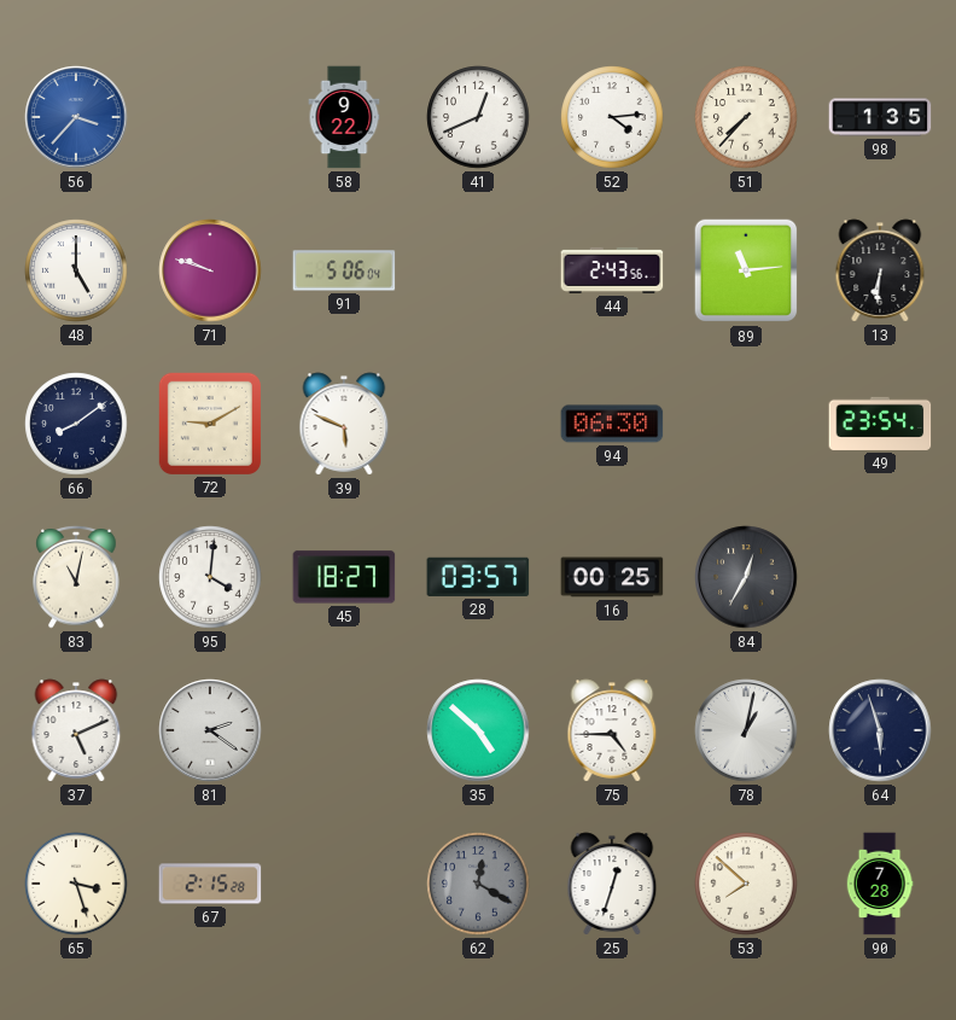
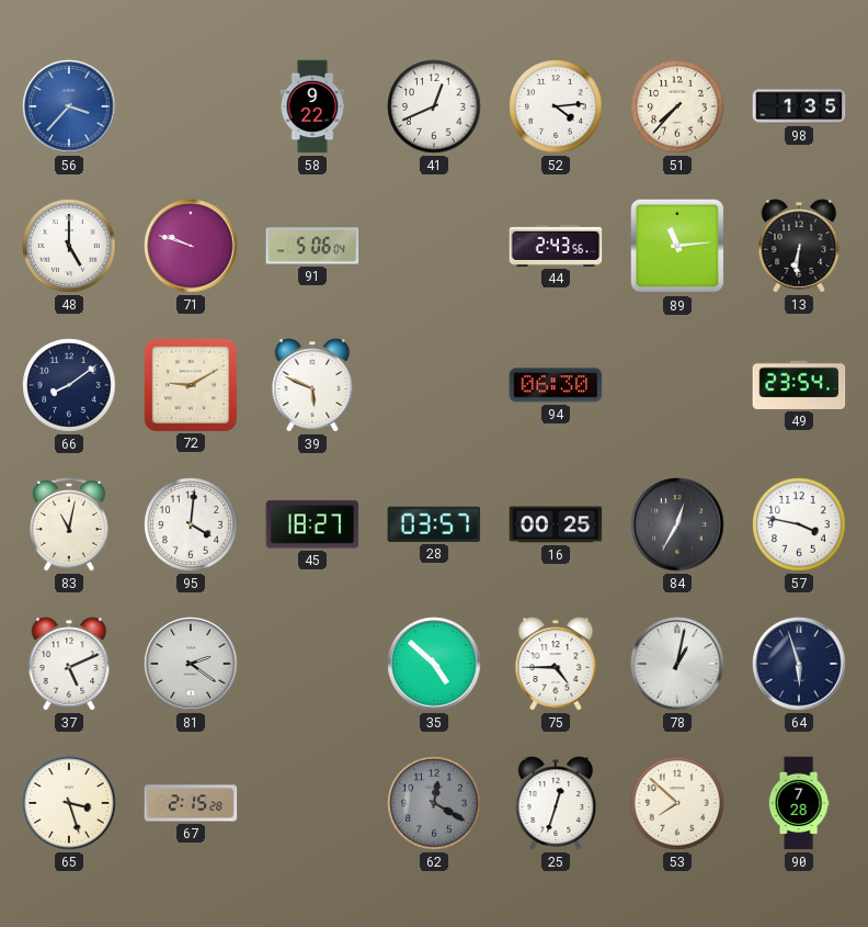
57: none -> 3:47
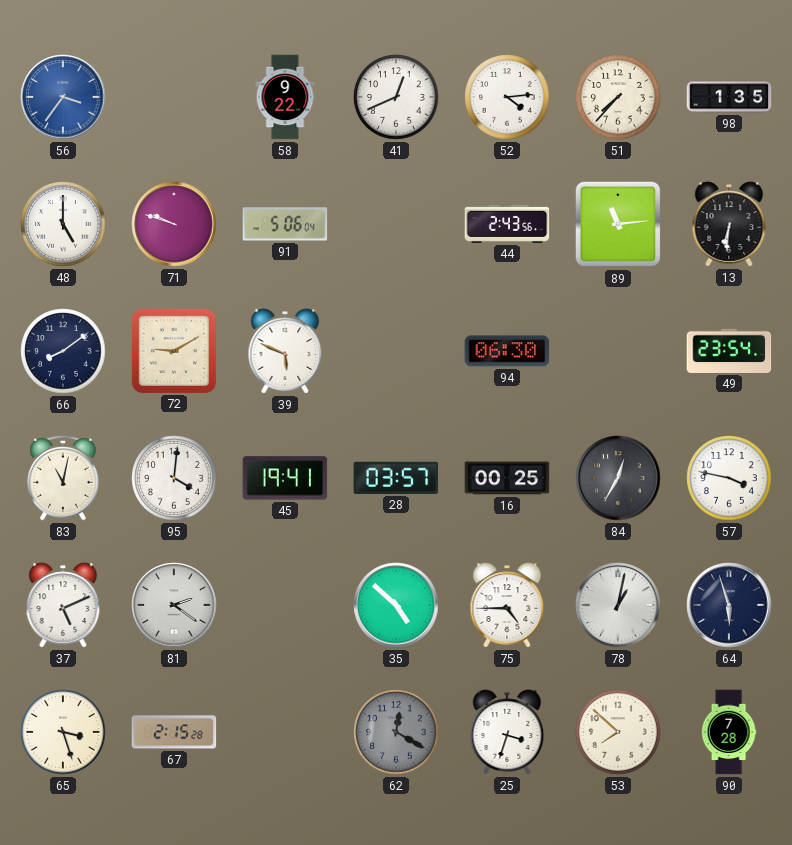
56: 3:37 -> 3:36
45: 18:27 -> 19:41
25: 12:33 -> 3:33
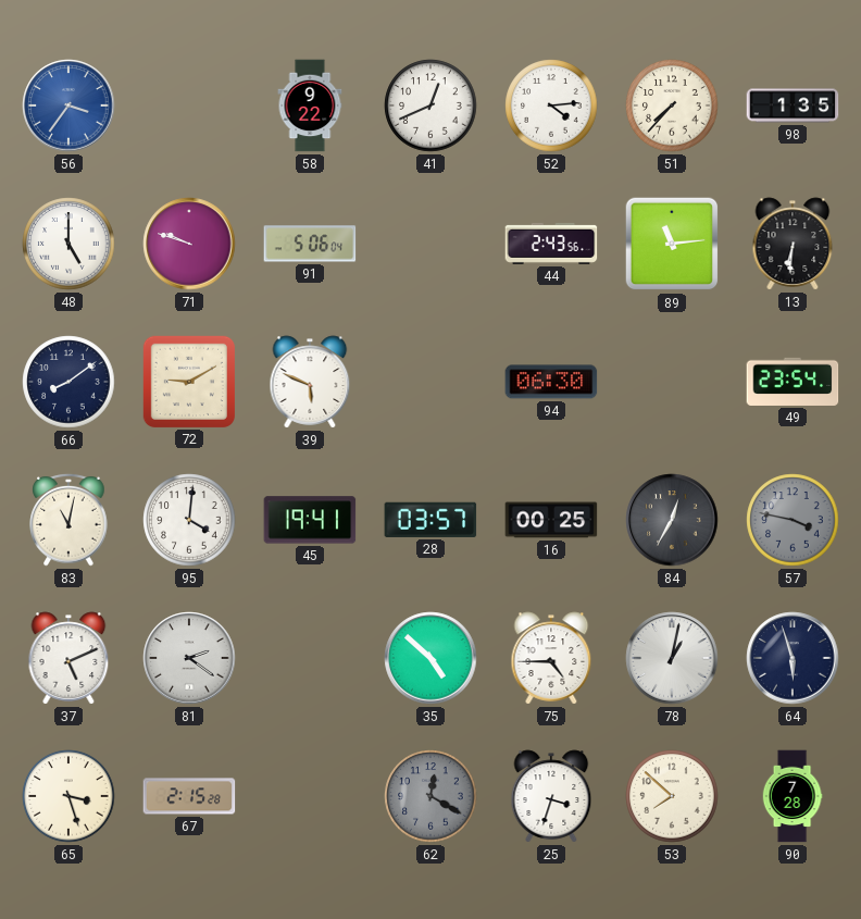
57 dial: white -> grey
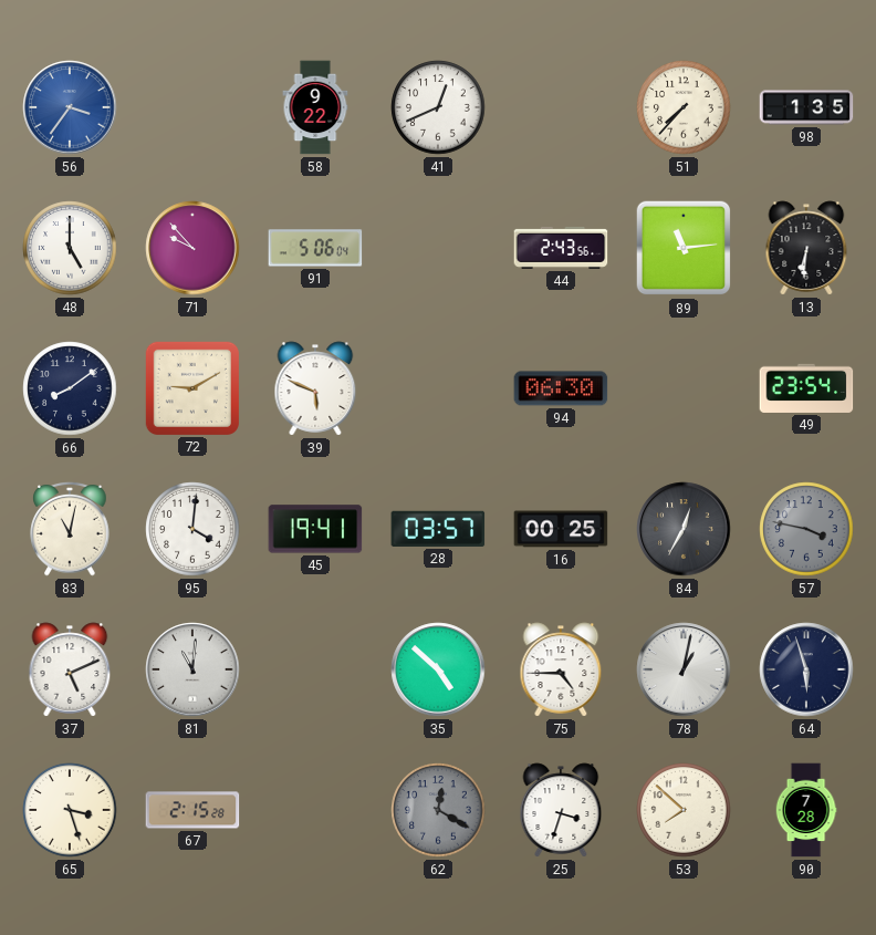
52: 4:14 -> none
71: 9:48 -> 9:53
81: 2:21 -> 11:01
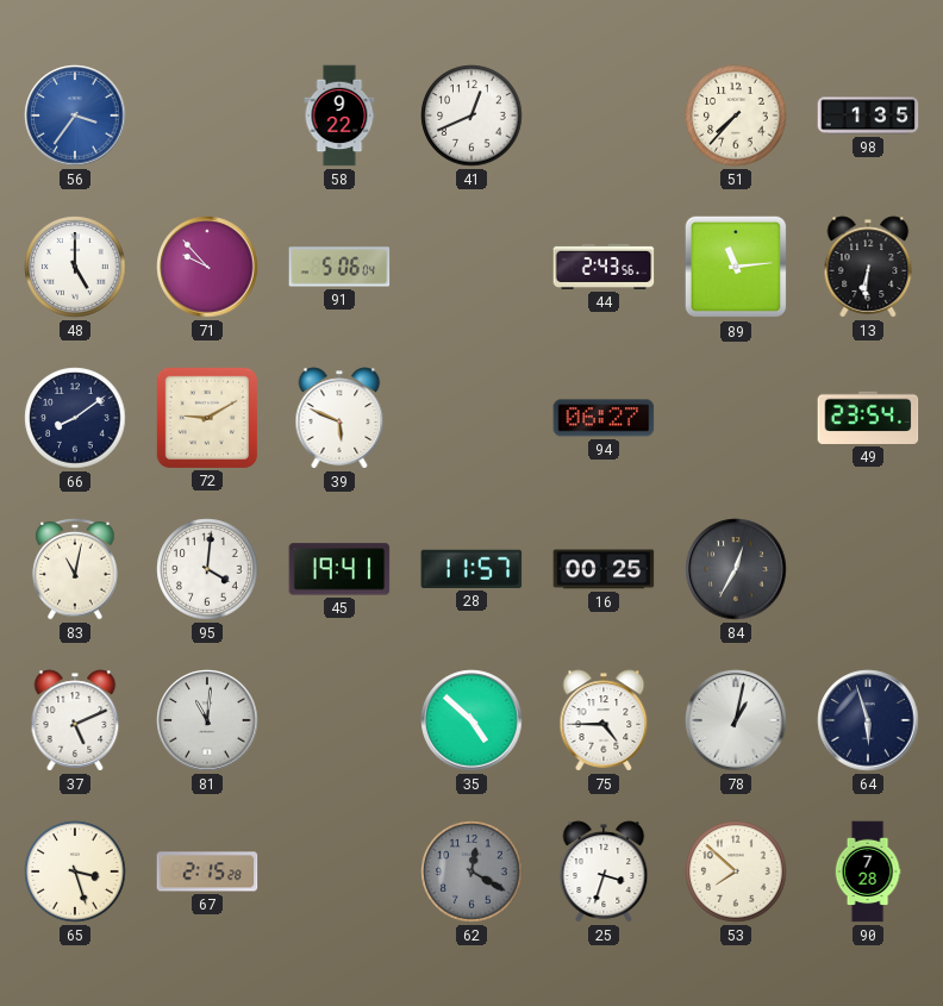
94: 06:30 -> 06:27
28: 03:57 -> 11:57
57: 3:47 -> none
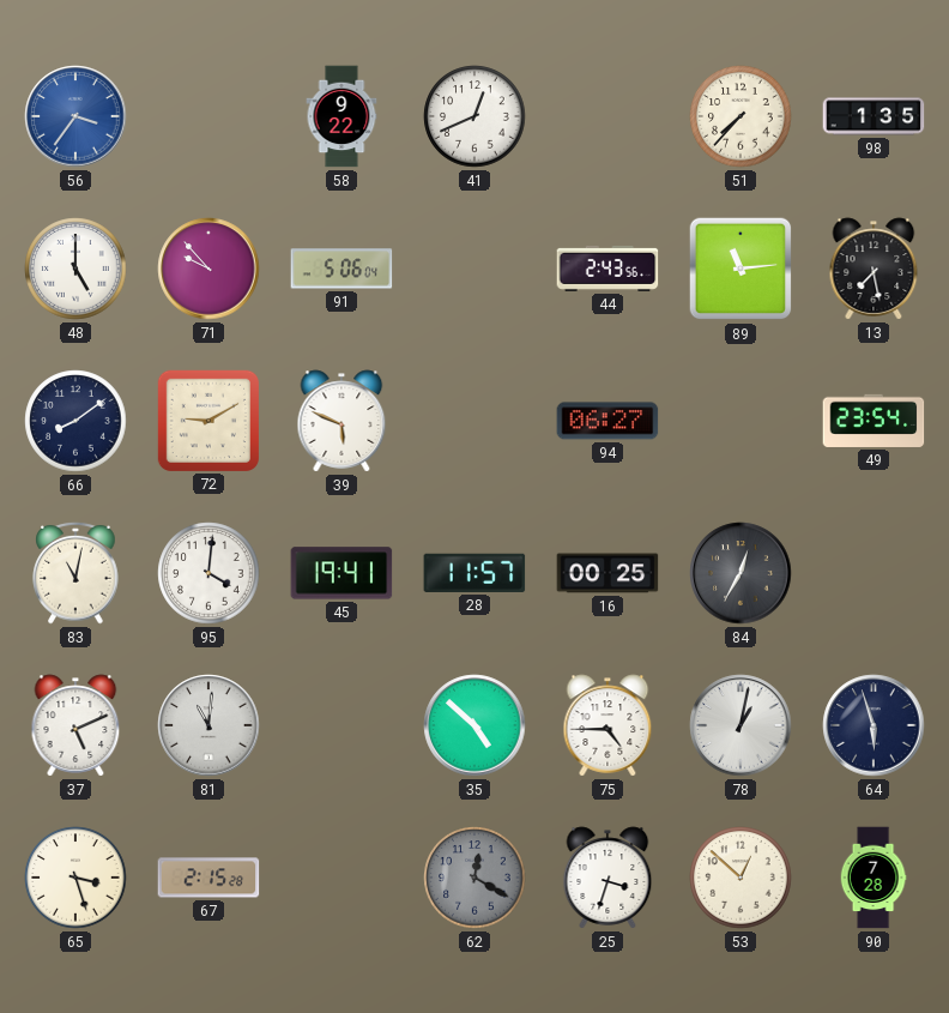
13: 6:31 -> 7:28
53: 7:52 -> 12:52
